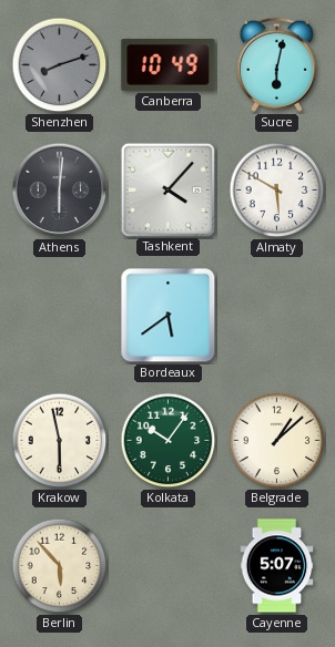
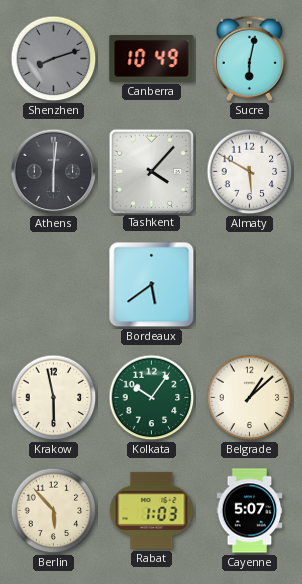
Rabat: none -> 1:03
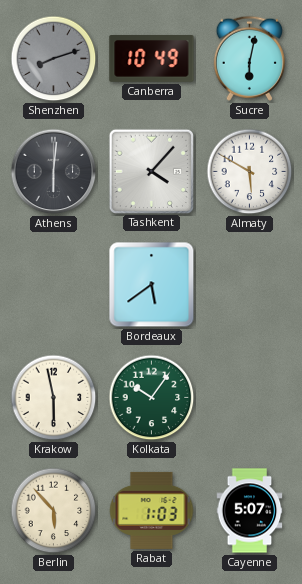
Belgrade: 1:08 -> none
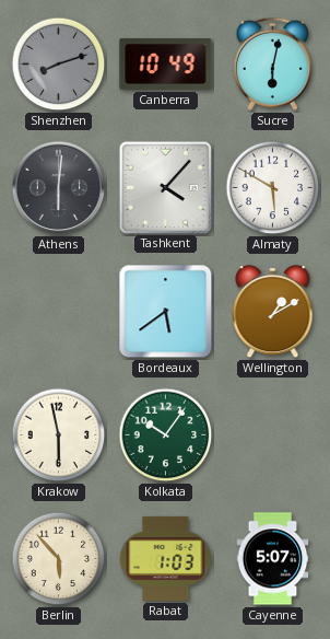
Wellington: none -> 1:10
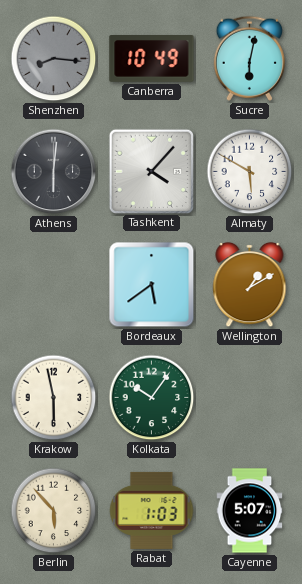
Shenzhen: 8:12 -> 8:16
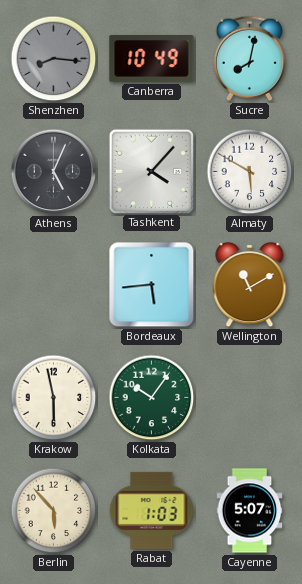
Sucre: 6:02 -> 8:02
Athens: 6:01 -> 5:04
Bordeaux: 5:39 -> 5:44
Wellington: 1:10 -> 11:10
